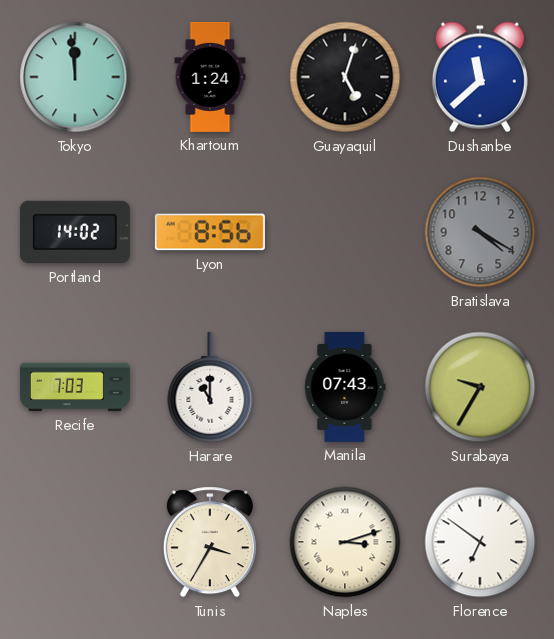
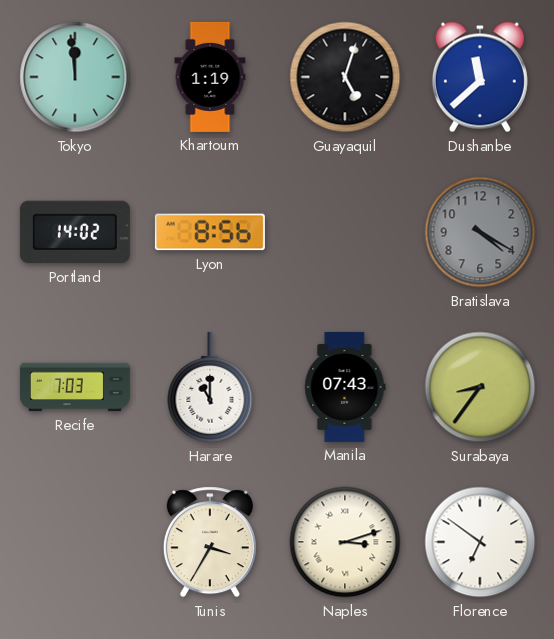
Khartoum: 1:24 -> 1:19
Surabaya: 9:35 -> 8:36
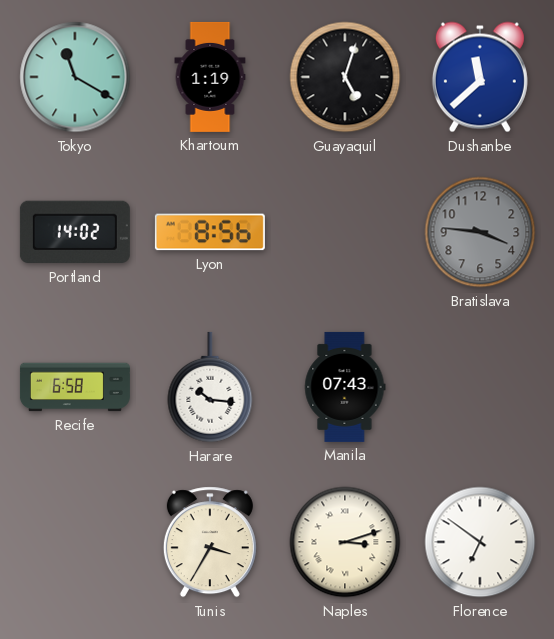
Tokyo: 11:59 -> 11:20
Bratislava: 4:20 -> 3:46
Recife: 7:03 -> 6:58
Harare: 11:00 -> 10:16
Surabaya: 8:36 -> none
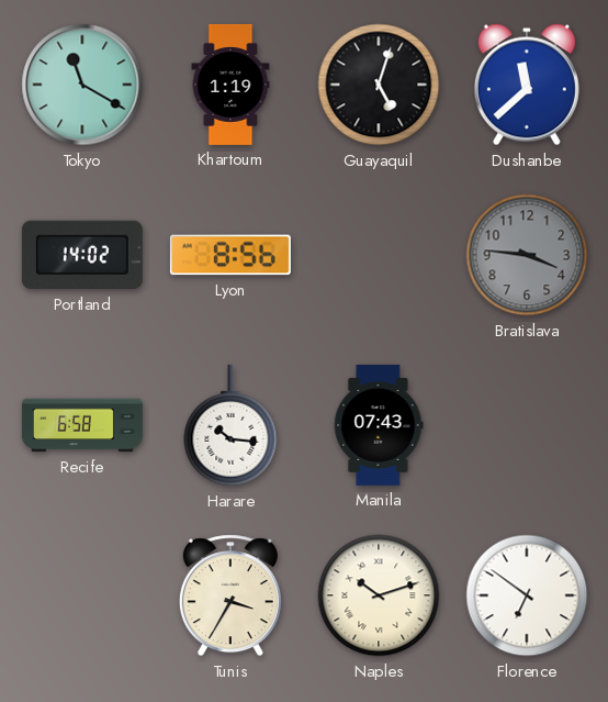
Naples: 3:12 -> 10:12
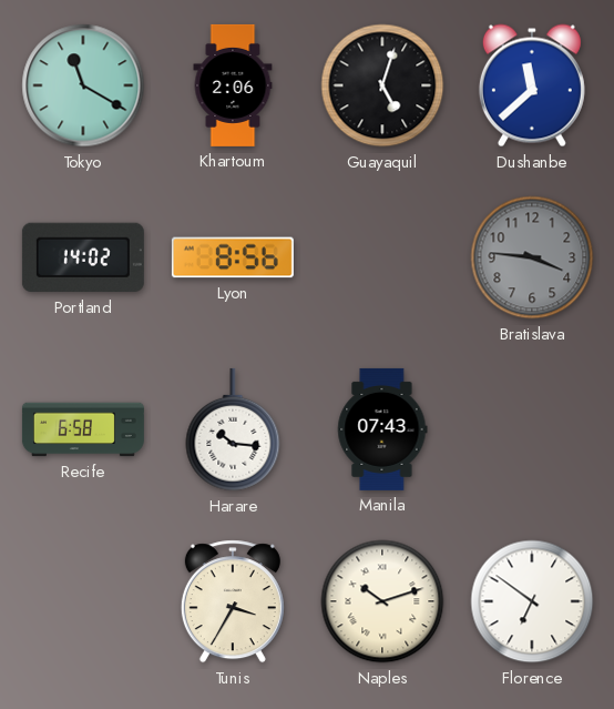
Khartoum: 1:19 -> 2:06
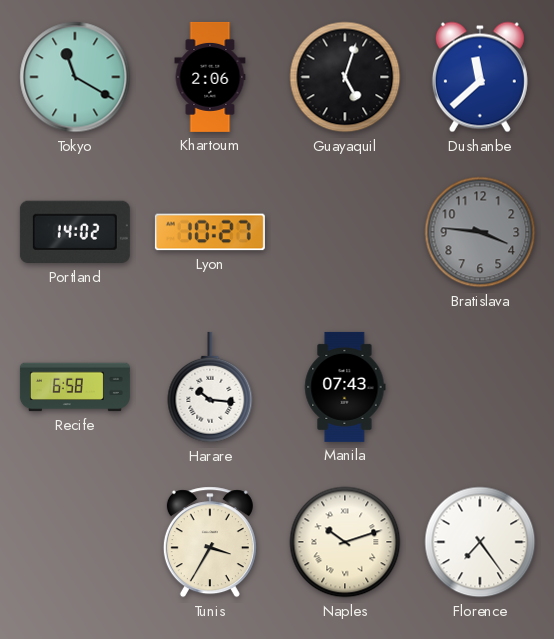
Lyon: 8:56 -> 10:27
Florence: 6:51 -> 7:24
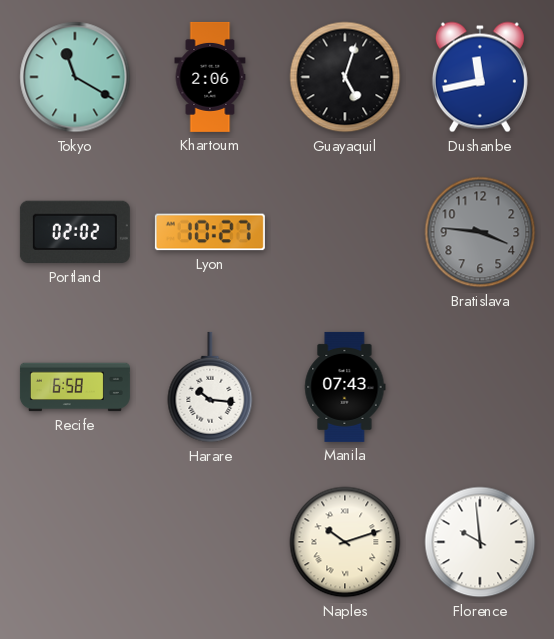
Dushanbe: 11:38 -> 11:43
Portland: 14:02 -> 02:02
Tunis: 3:35 -> none
Florence: 7:24 -> 9:59
